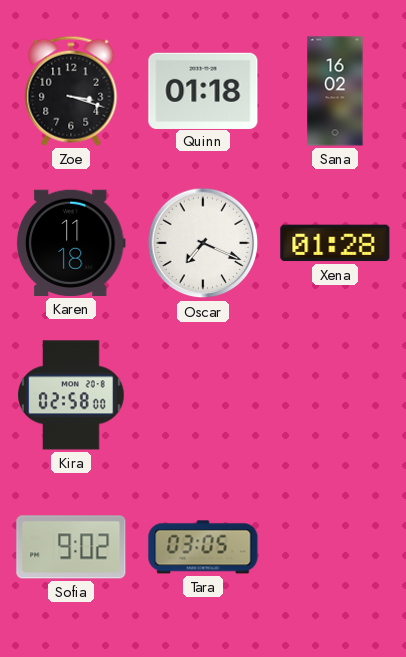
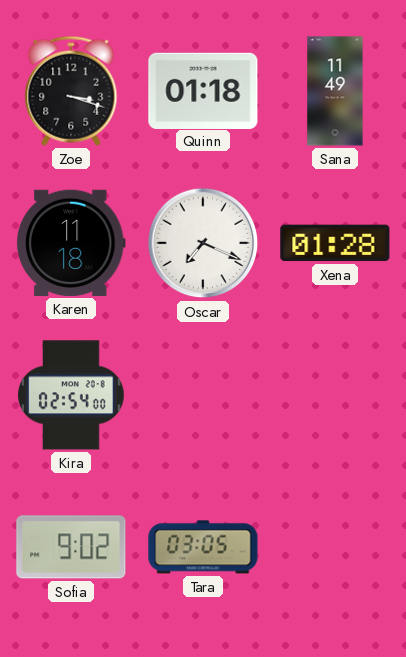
Sana: 16:02 -> 11:49
Kira: 02:58 -> 02:54
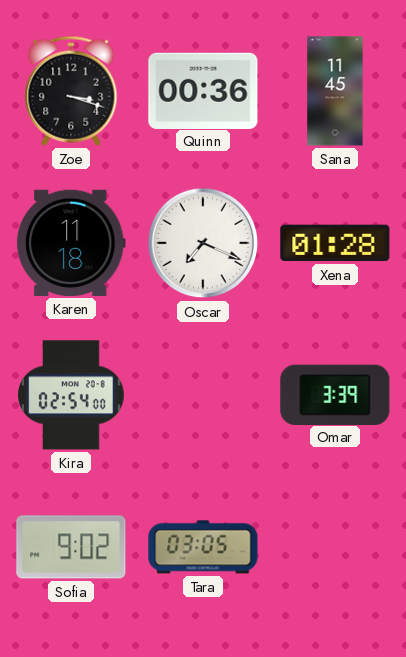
Quinn: 01:18 -> 00:36
Sana: 11:49 -> 11:45
Omar: none -> 3:39
